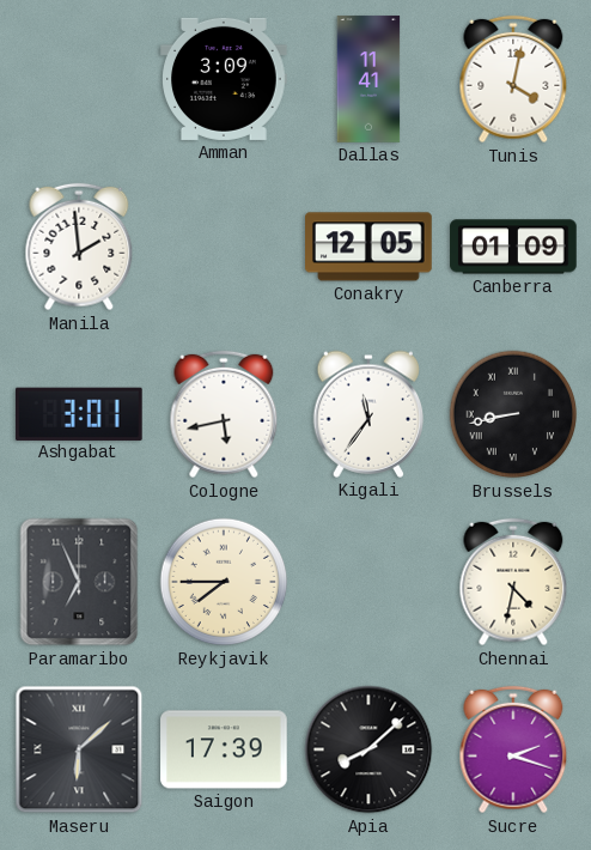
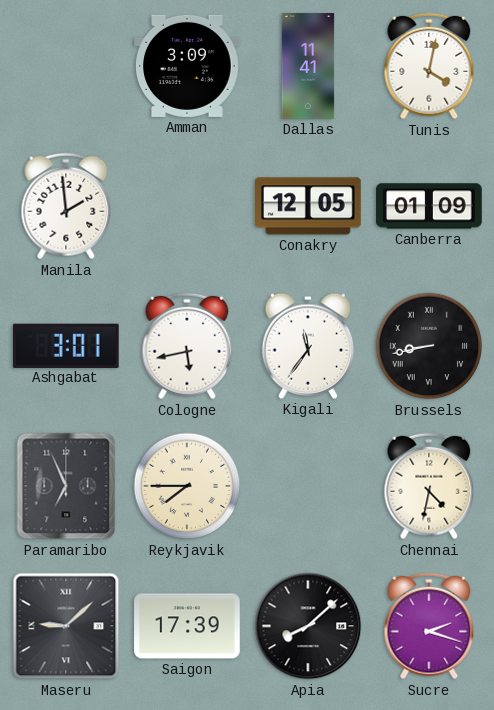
Maseru: 6:08 -> 9:08
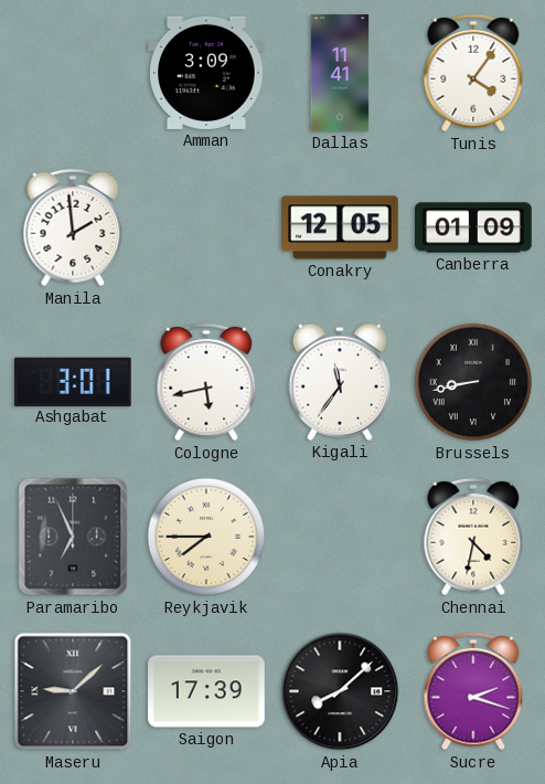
Tunis: 4:02 -> 4:06
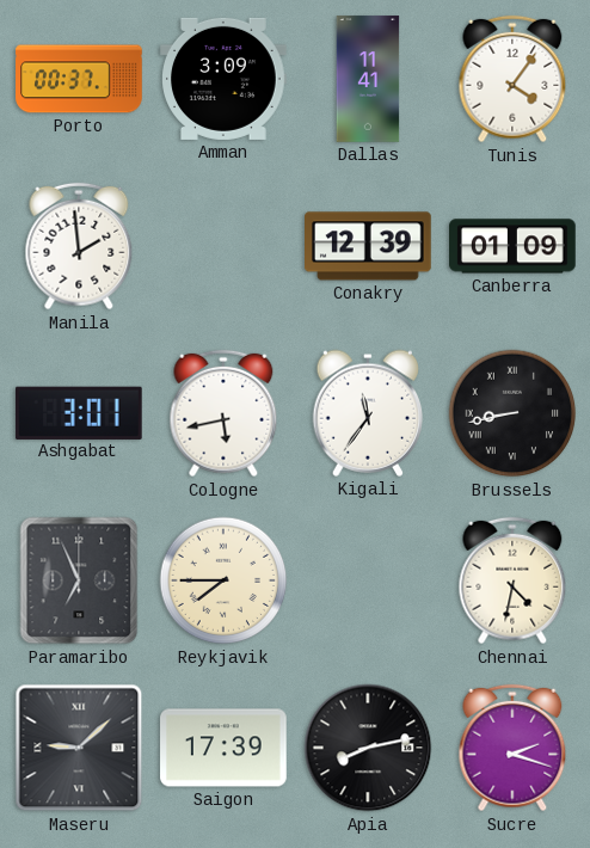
Porto: none -> 00:37
Conakry: 12:05 -> 12:39
Apia: 8:08 -> 8:13
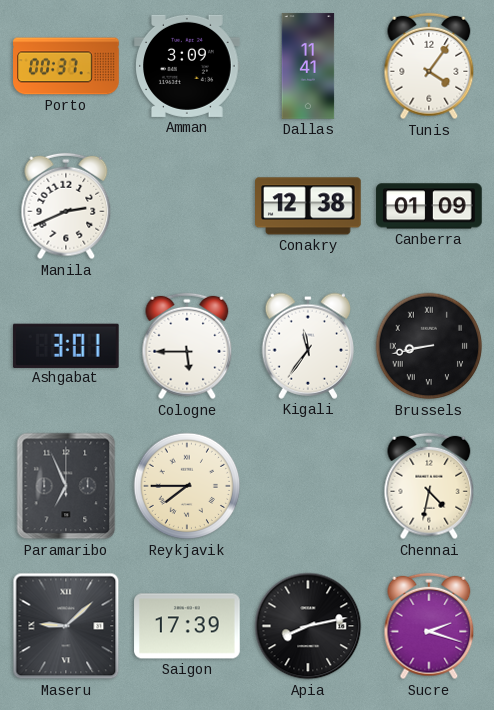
Manila: 1:59 -> 2:41
Conakry: 12:39 -> 12:38
Cologne: 5:43 -> 5:45
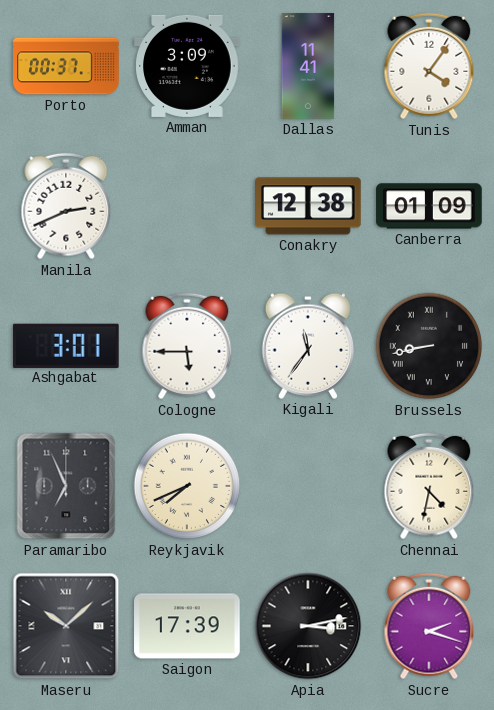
Reykjavik: 7:45 -> 7:41
Maseru: 9:08 -> 10:08
Apia: 8:13 -> 3:13
